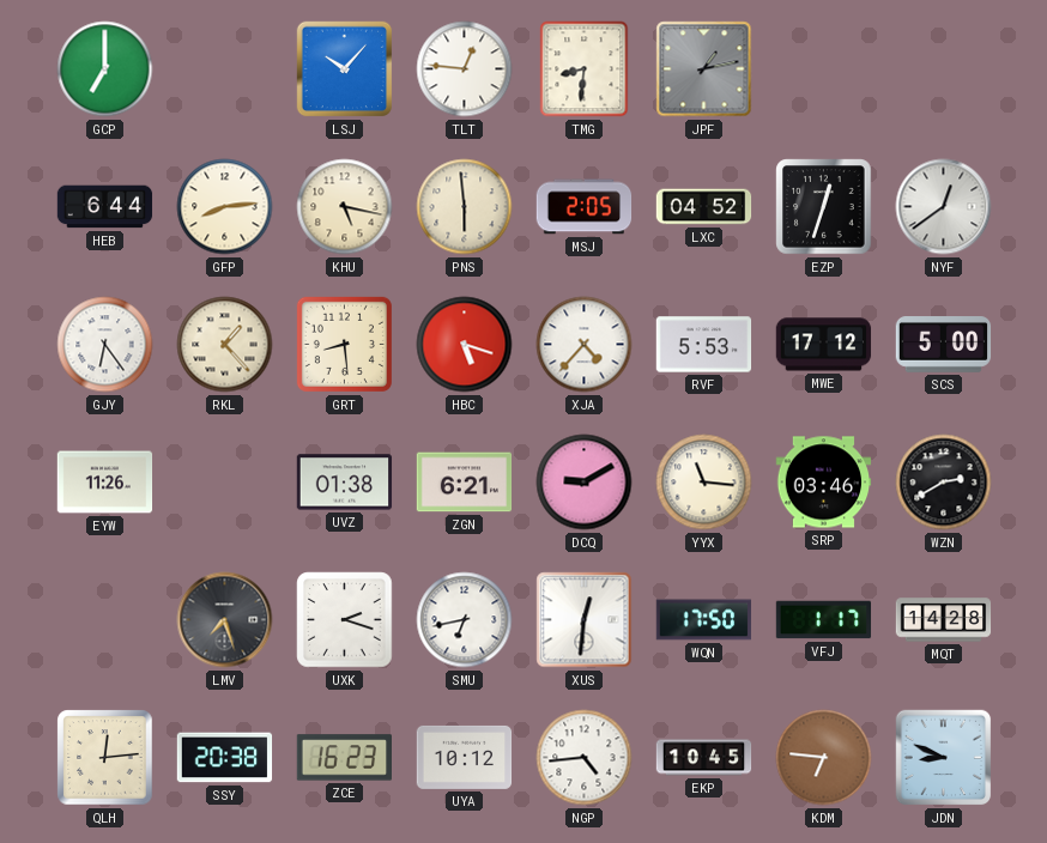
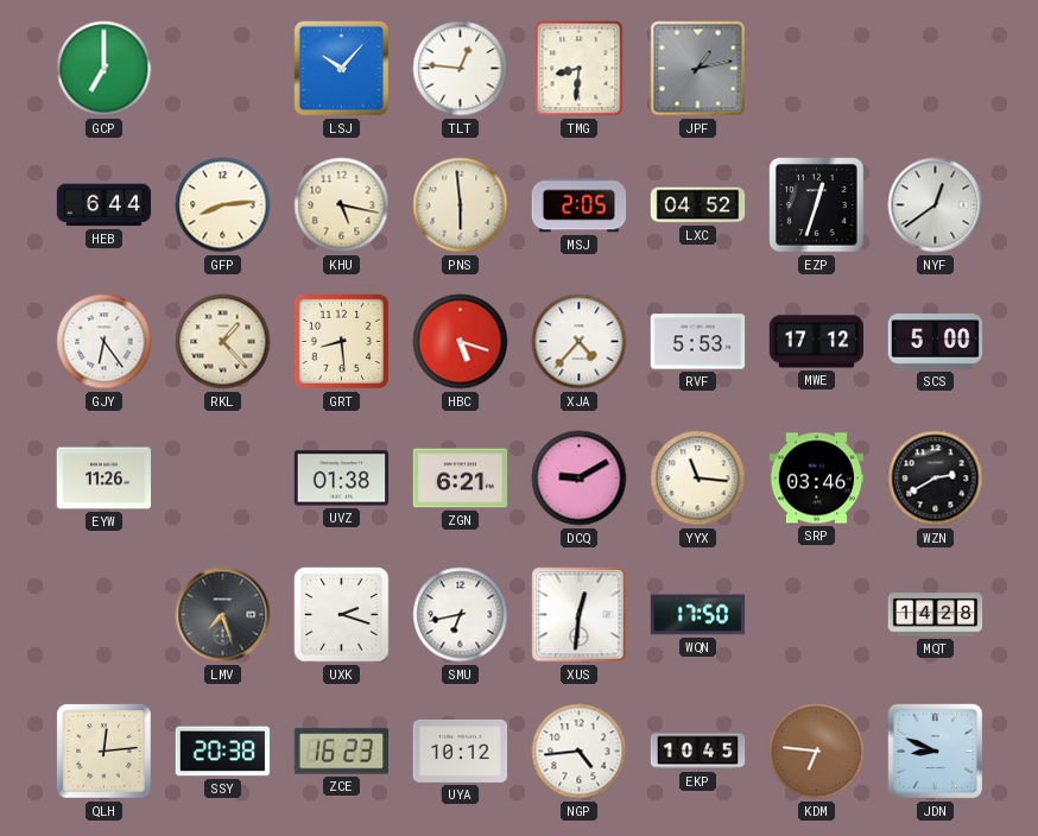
VFJ: 1:17 -> none
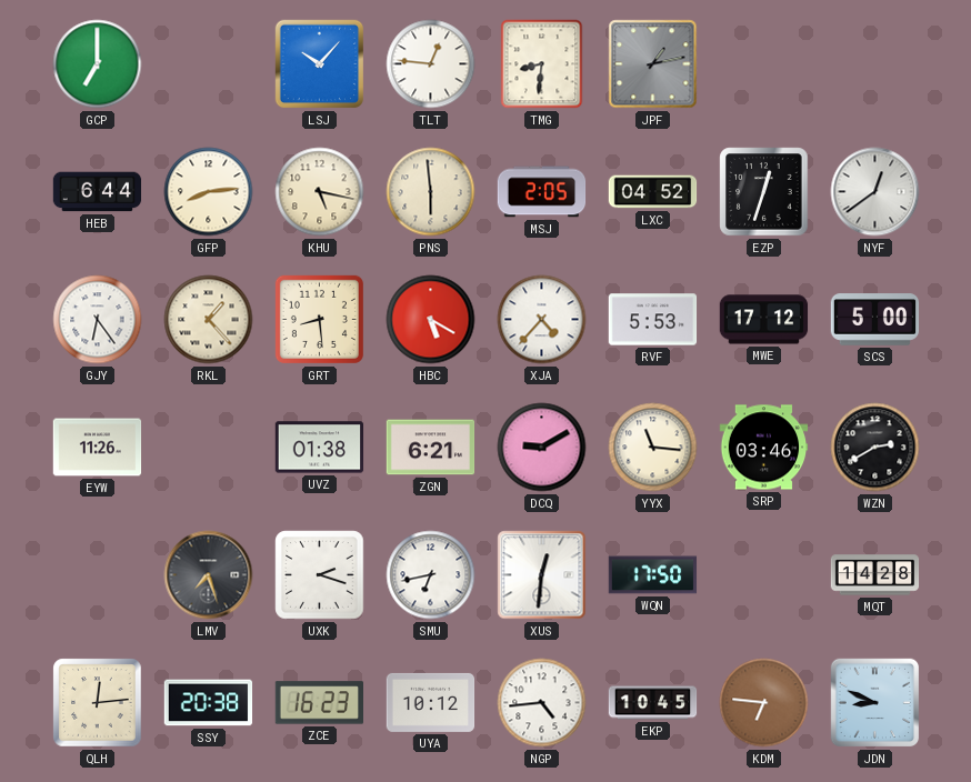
HBC: 5:18 -> 5:20
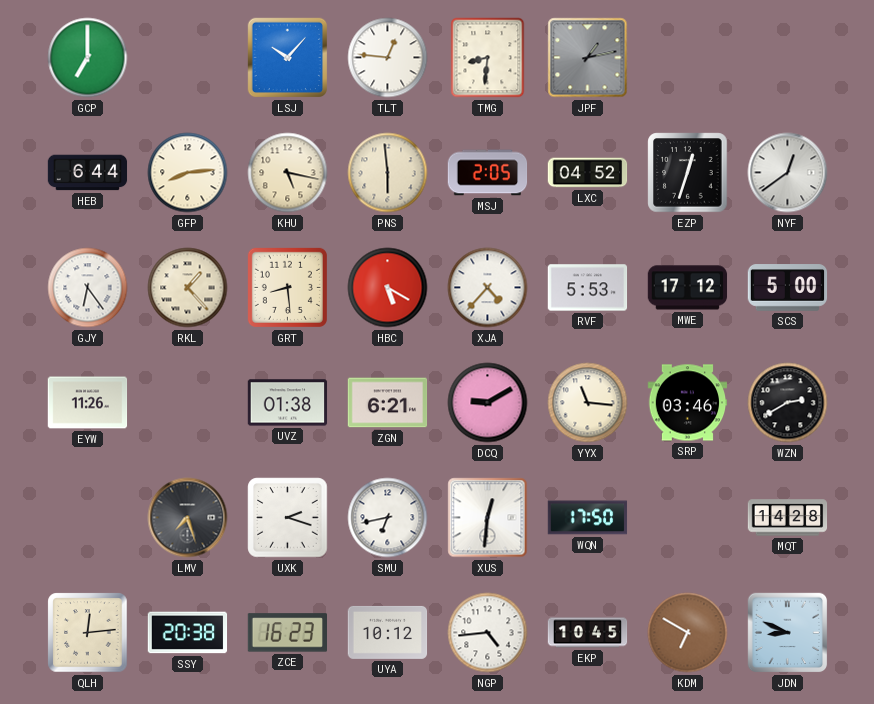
KDM: 6:46 -> 6:50
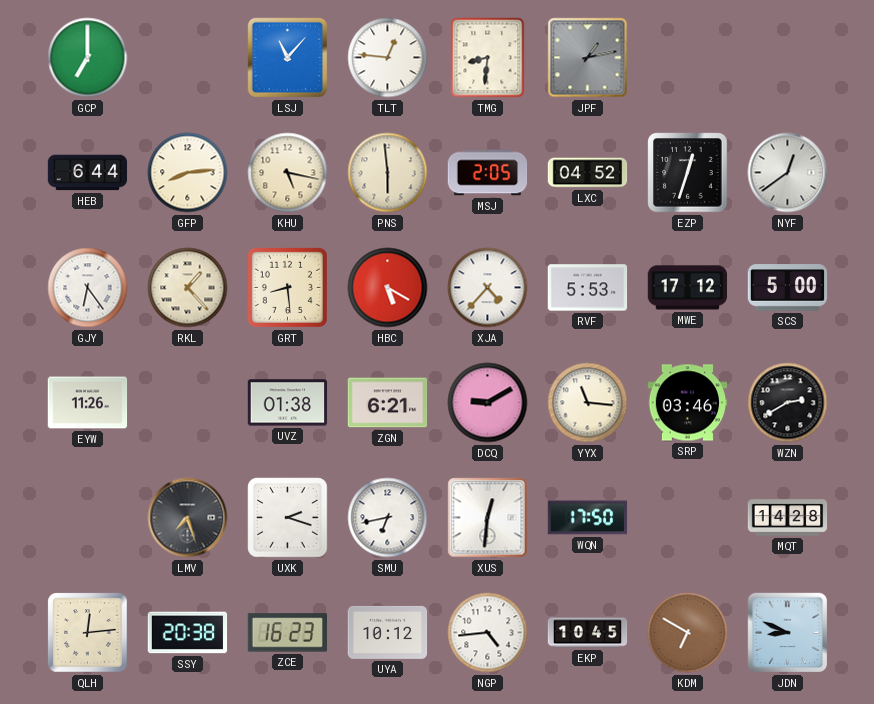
LSJ: 10:07 -> 11:07
